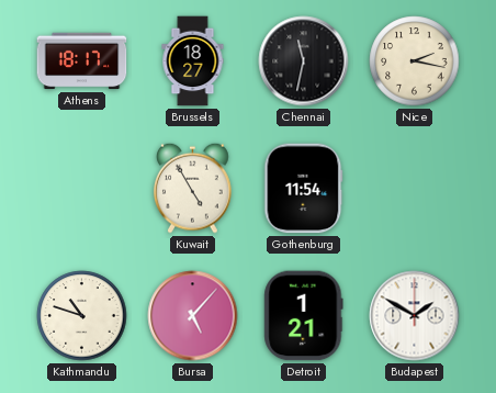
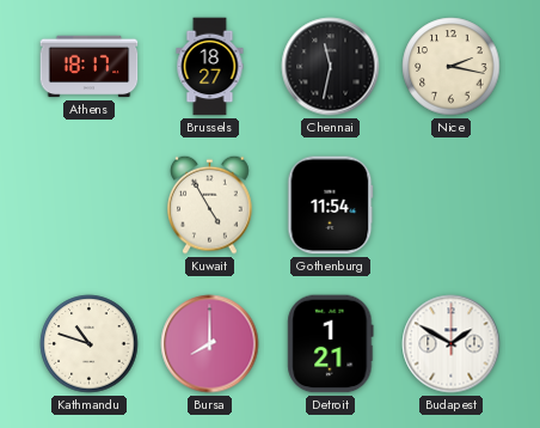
Bursa: 5:07 -> 8:00
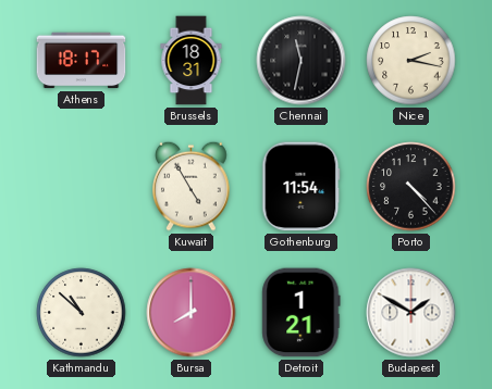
Brussels: 18:27 -> 18:31
Porto: none -> 4:23
Kathmandu: 10:48 -> 10:52
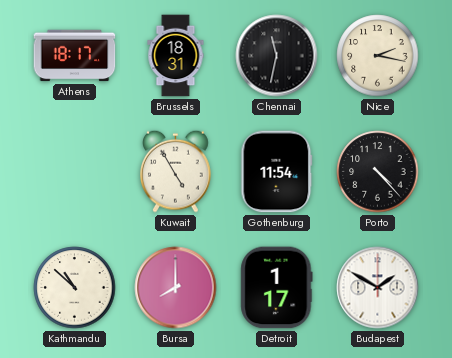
Detroit: 1:21 -> 1:17
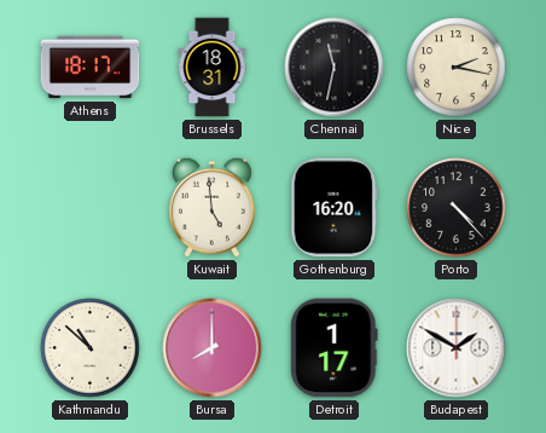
Kuwait: 4:55 -> 4:59
Gothenburg: 11:54 -> 16:20
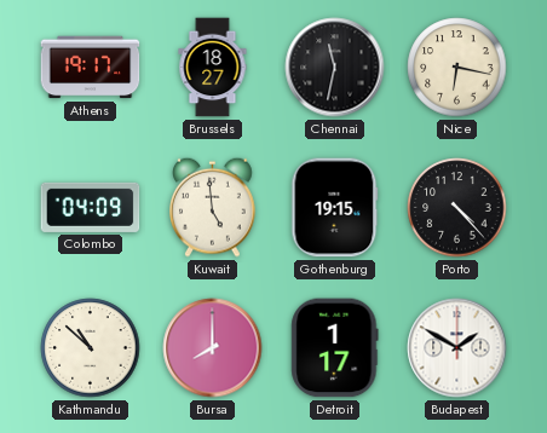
Athens: 18:17 -> 19:17
Brussels: 18:31 -> 18:27
Nice: 2:17 -> 6:17
Colombo: none -> 04:09
Gothenburg: 16:20 -> 19:15
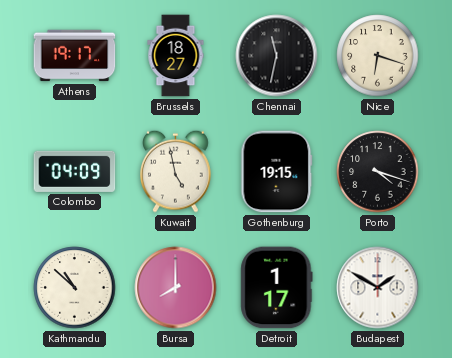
Nice: 6:17 -> 6:18
Kuwait: 4:59 -> 4:58
Porto: 4:23 -> 4:18
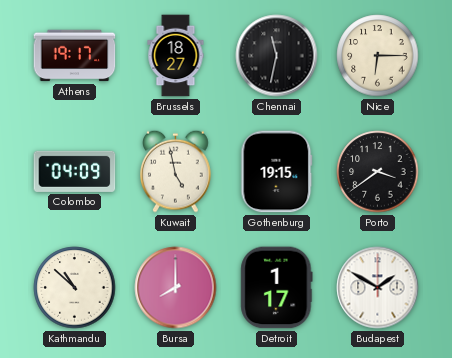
Nice: 6:18 -> 6:15
Porto: 4:18 -> 3:39
